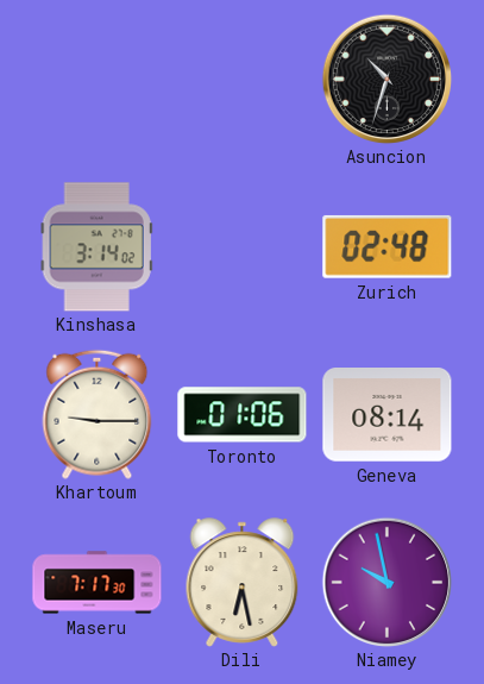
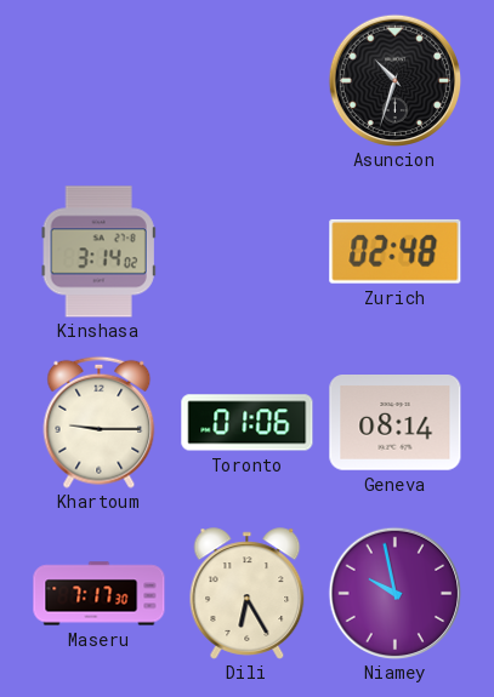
Dili: 6:28 -> 6:25
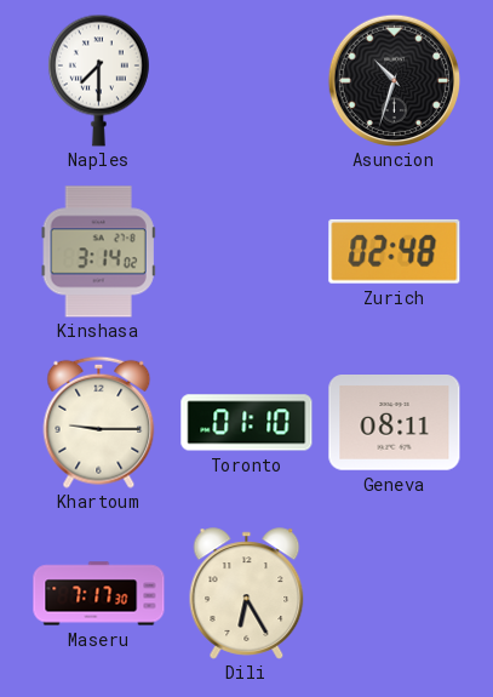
Naples: none -> 7:30
Toronto: 01:06 -> 01:10
Geneva: 08:14 -> 08:11
Niamey: 9:58 -> none
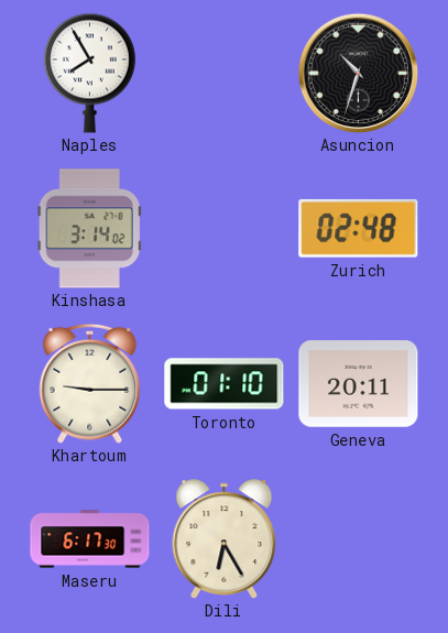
Naples: 7:30 -> 7:55
Geneva: 08:11 -> 20:11
Maseru: 7:17 -> 6:17
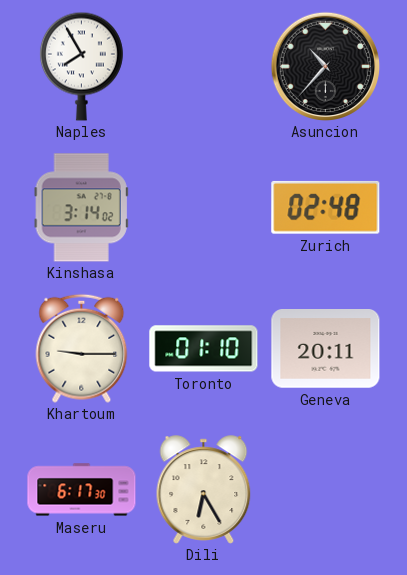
Asuncion: 10:33 -> 10:37
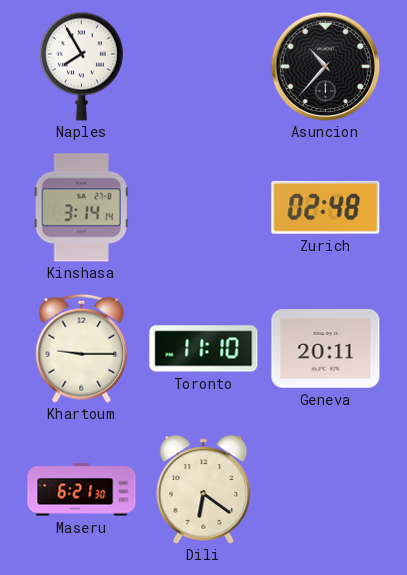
Kinshasa: 3:14:02 -> 3:14:14
Toronto: 01:10 -> 11:10
Maseru: 6:17 -> 6:21
Dili: 6:25 -> 6:21
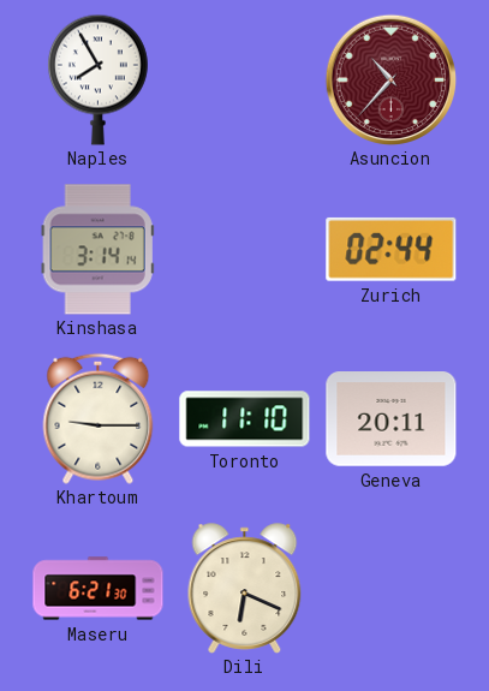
Asuncion dial: black -> burgundy
Zurich: 02:48 -> 02:44
Dili: 6:21 -> 6:19
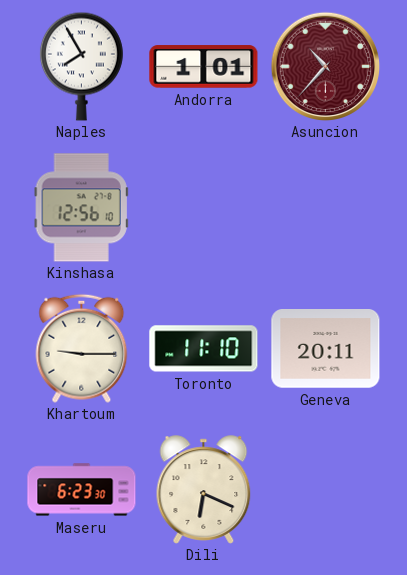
Andorra: none -> 1:01
Kinshasa: 3:14 -> 12:56
Zurich: 02:44 -> none
Maseru: 6:21 -> 6:23
